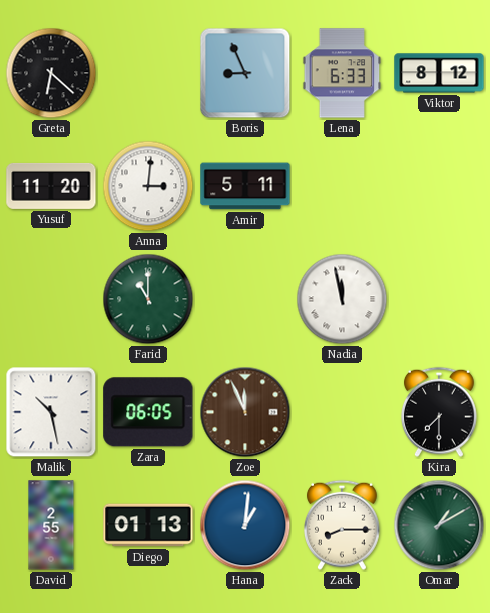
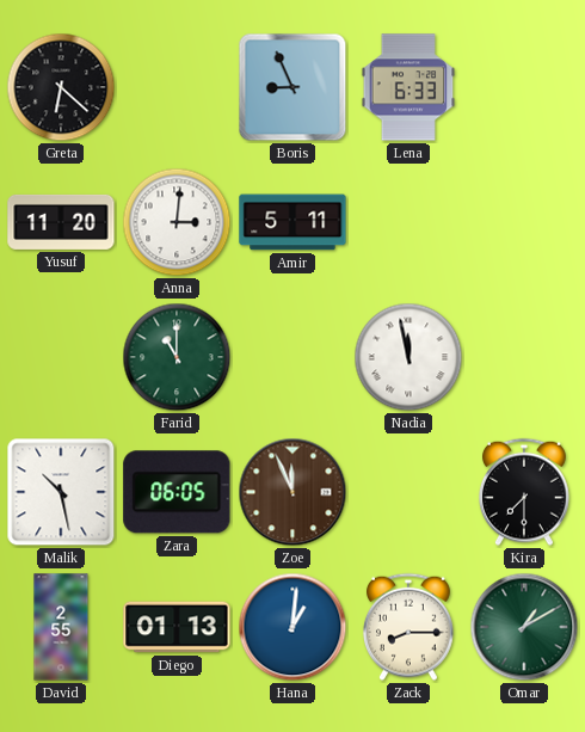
Viktor: 8:12 -> none
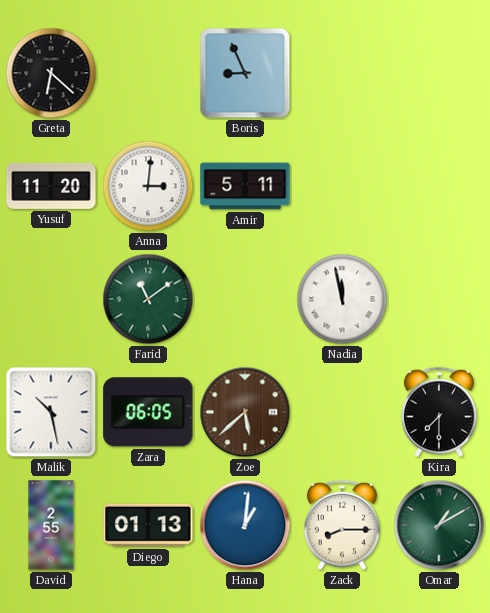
Lena: 6:33 -> none
Farid: 11:00 -> 11:09
Zoe: 11:56 -> 5:38
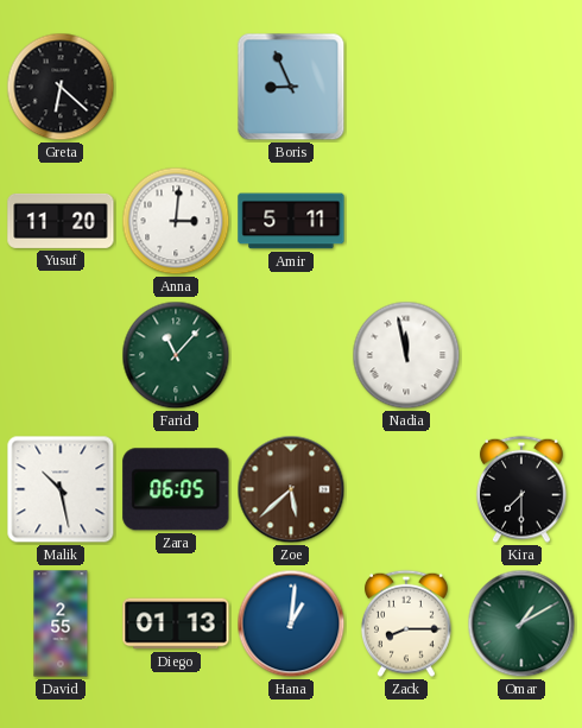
Farid: 11:09 -> 11:07
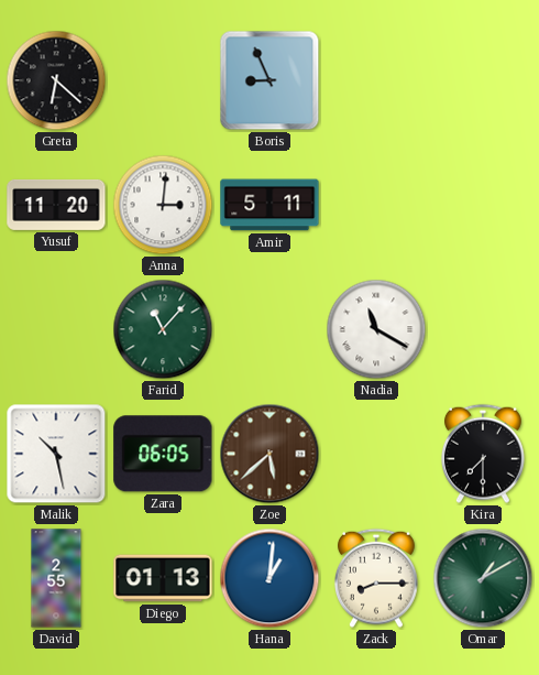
Nadia: 11:58 -> 11:20
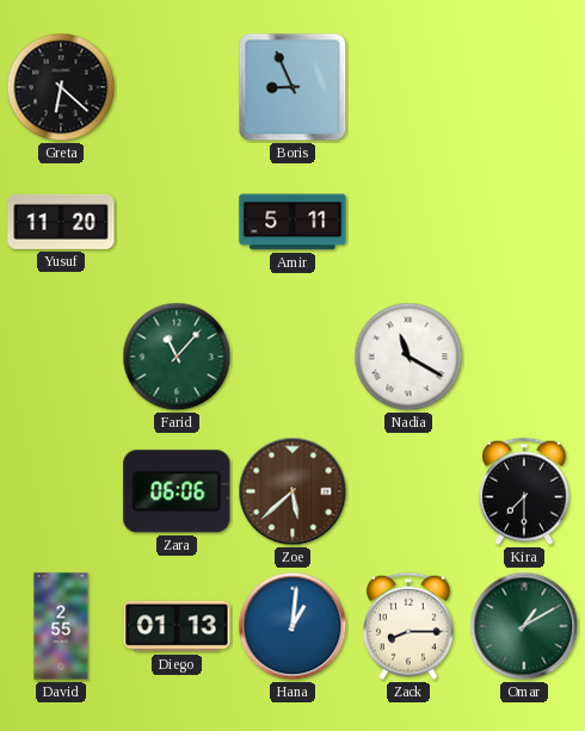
Anna: 3:01 -> none
Malik: 10:28 -> none
Zara: 06:05 -> 06:06
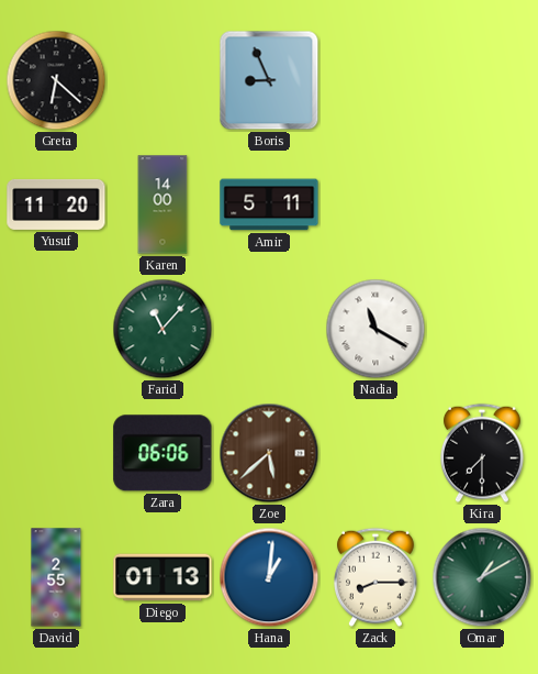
Karen: none -> 14:00
